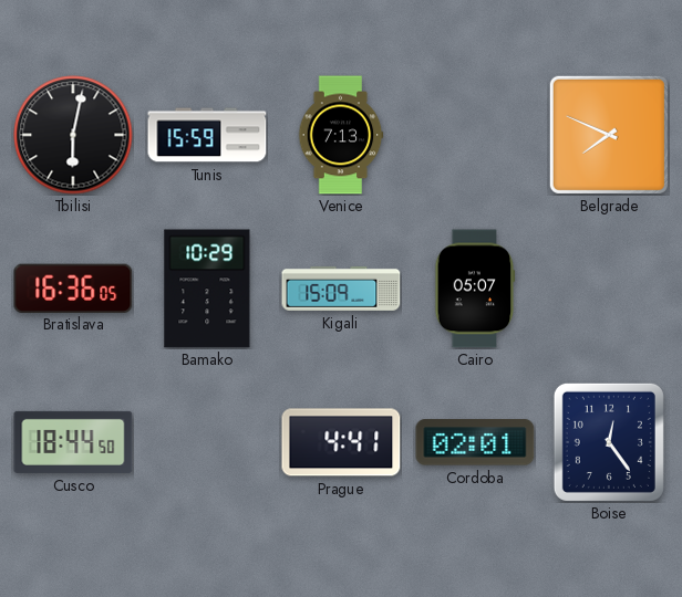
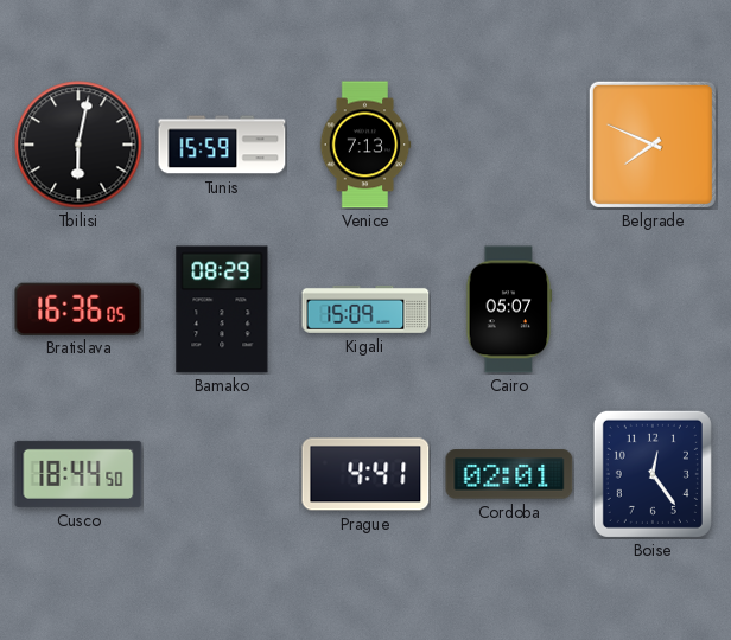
Bamako: 10:29 -> 08:29
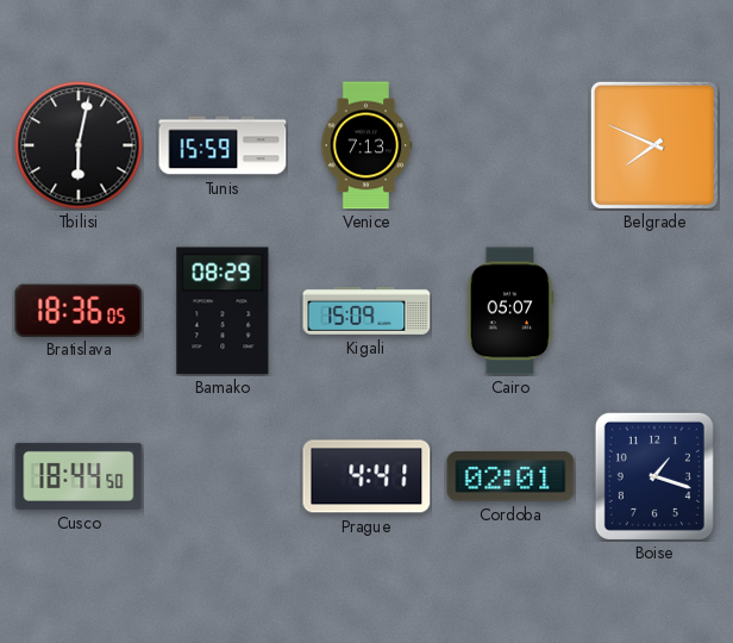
Bratislava: 16:36 -> 18:36
Boise: 12:24 -> 1:18
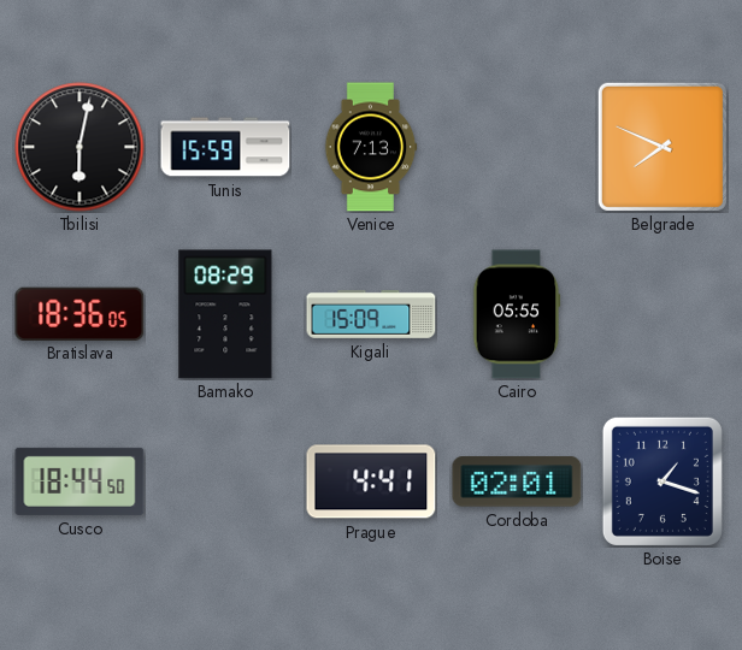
Cairo: 05:07 -> 05:55
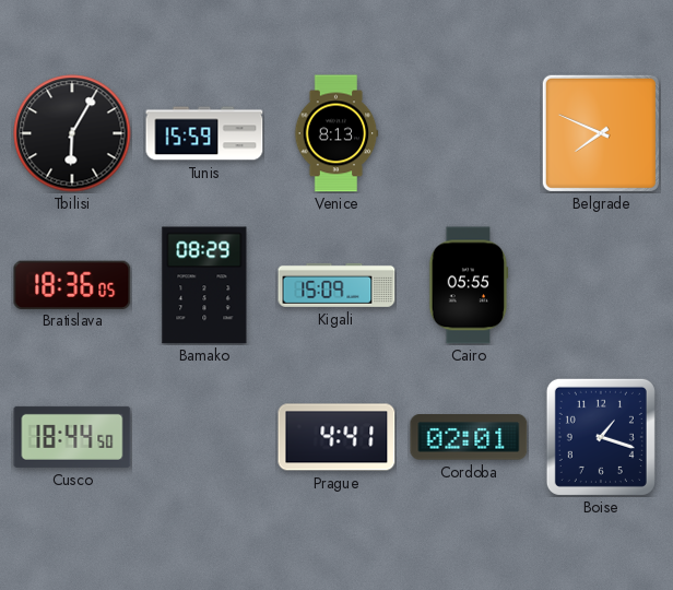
Tbilisi: 6:02 -> 6:05
Venice: 7:13 -> 8:13
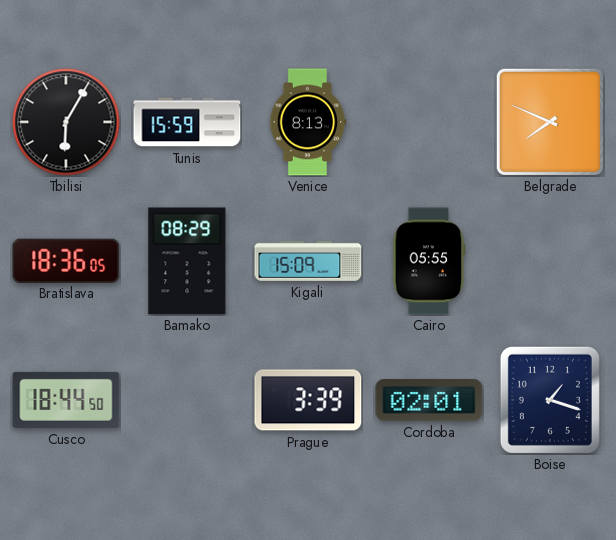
Prague: 4:41 -> 3:39
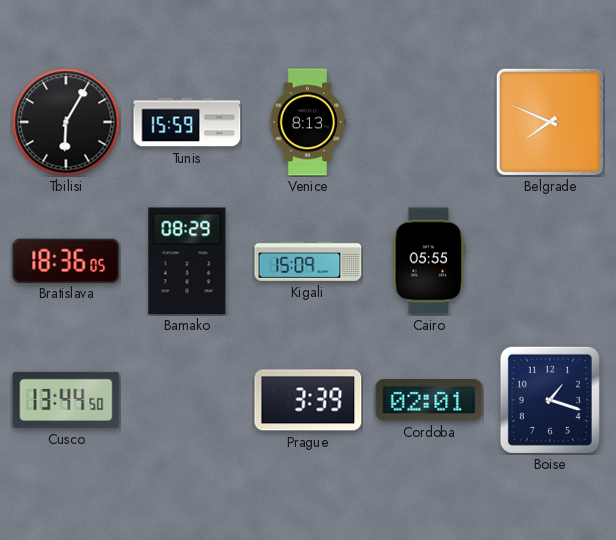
Cusco: 18:44 -> 13:44
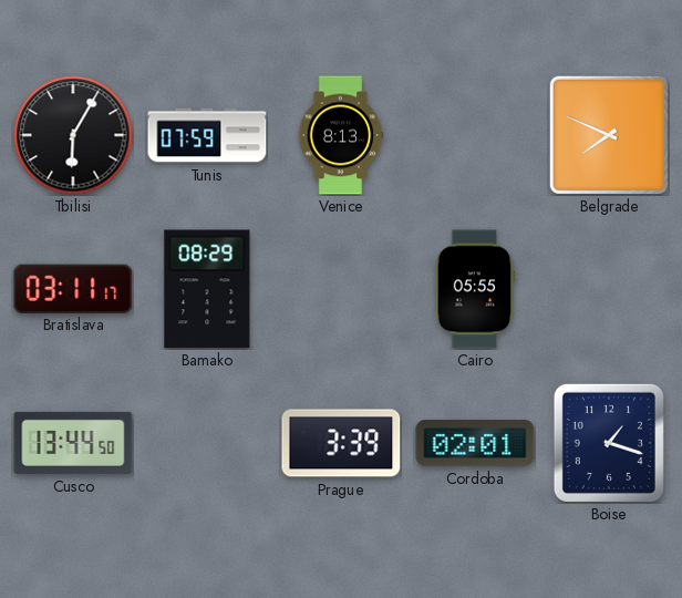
Tunis: 15:59 -> 07:59
Bratislava: 18:36 -> 03:11
Kigali: 15:09 -> none
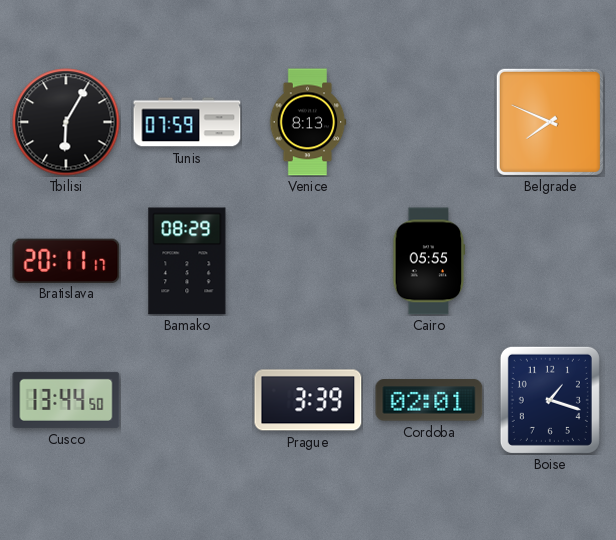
Bratislava: 03:11 -> 20:11
